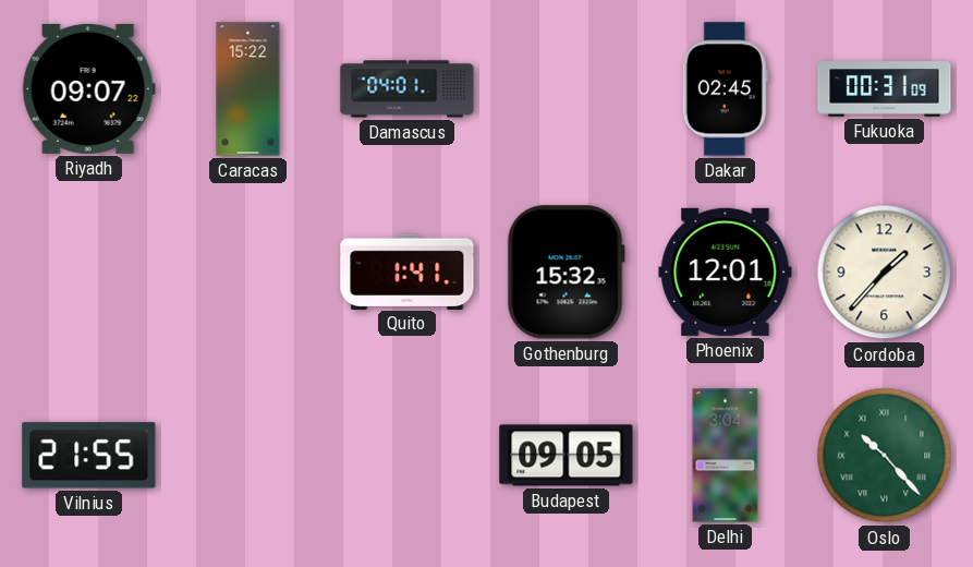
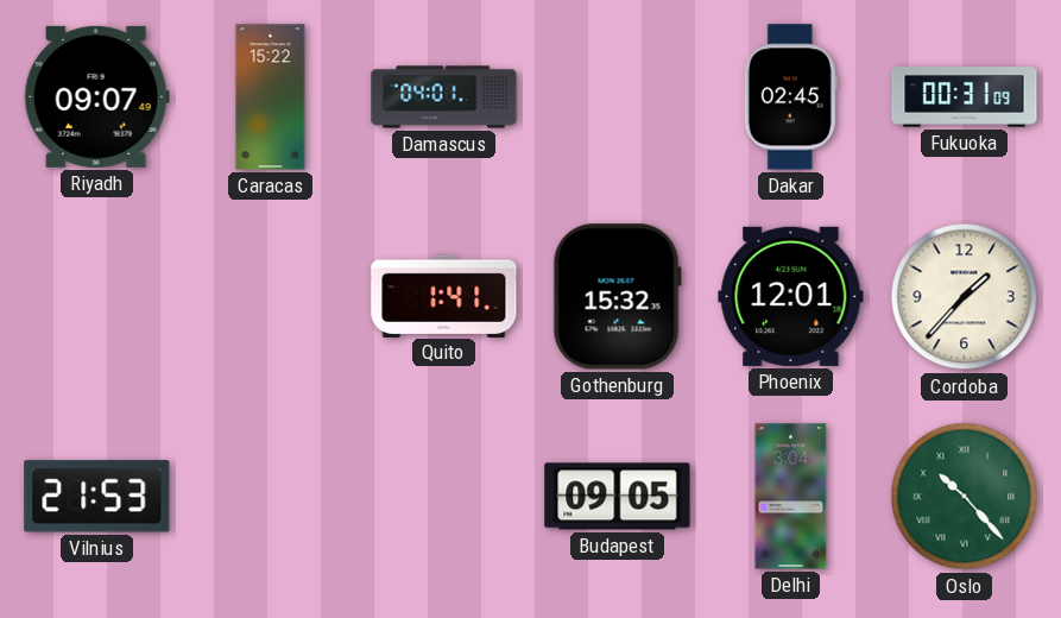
Riyadh: 09:07:22 -> 09:07:49
Vilnius: 21:55 -> 21:53
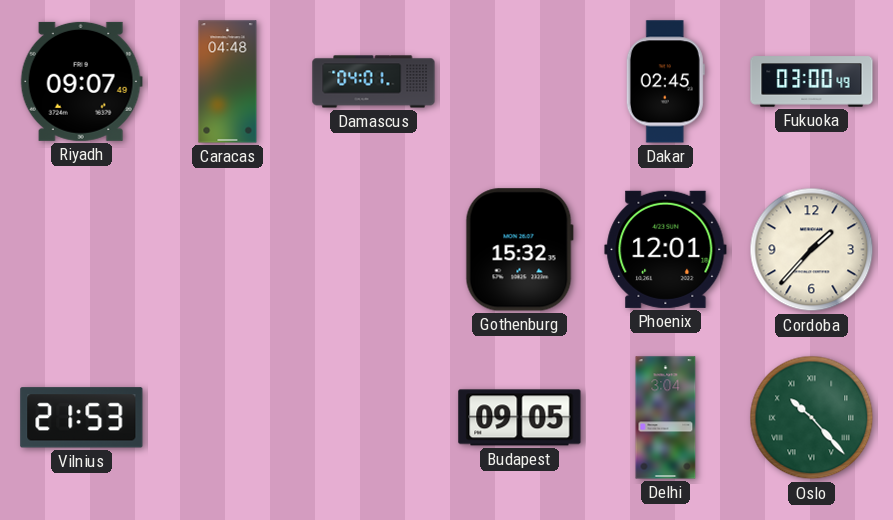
Caracas: 15:22 -> 04:48
Fukuoka: 00:31 -> 03:00
Quito: 1:41 -> none
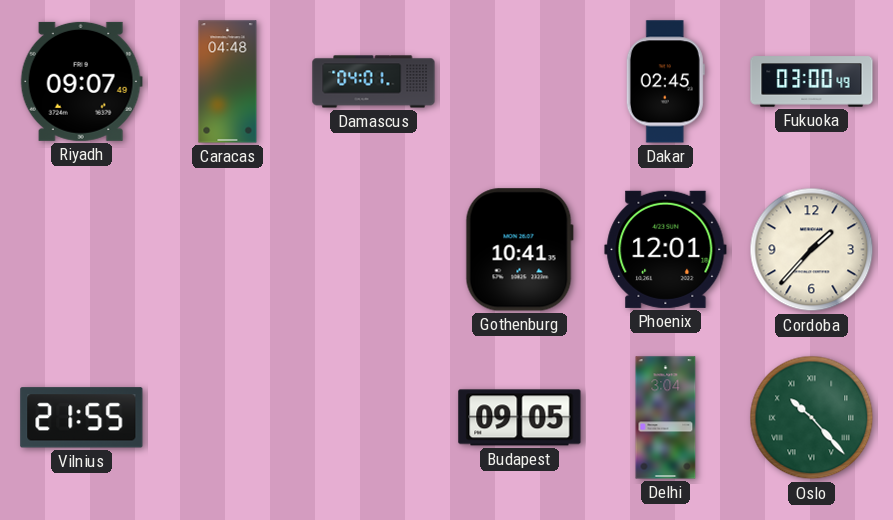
Gothenburg: 15:32 -> 10:41
Vilnius: 21:53 -> 21:55
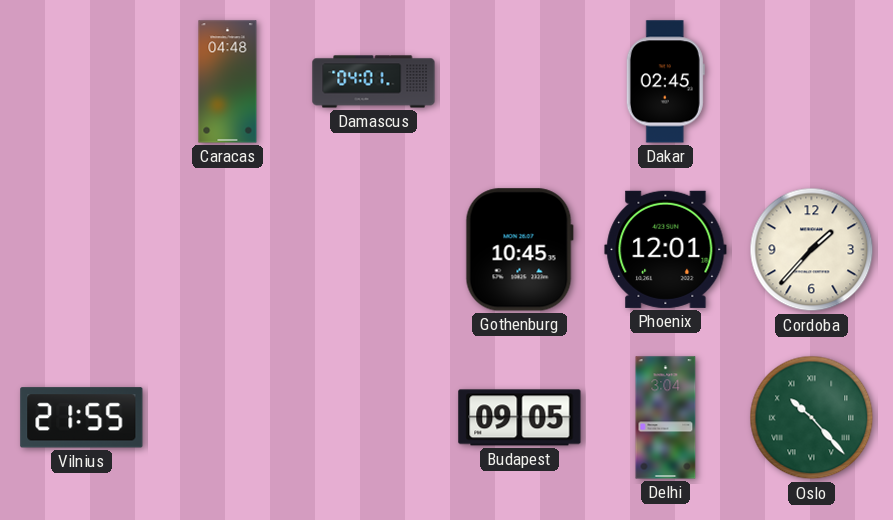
Riyadh: 09:07 -> none
Fukuoka: 03:00 -> none
Gothenburg: 10:41 -> 10:45
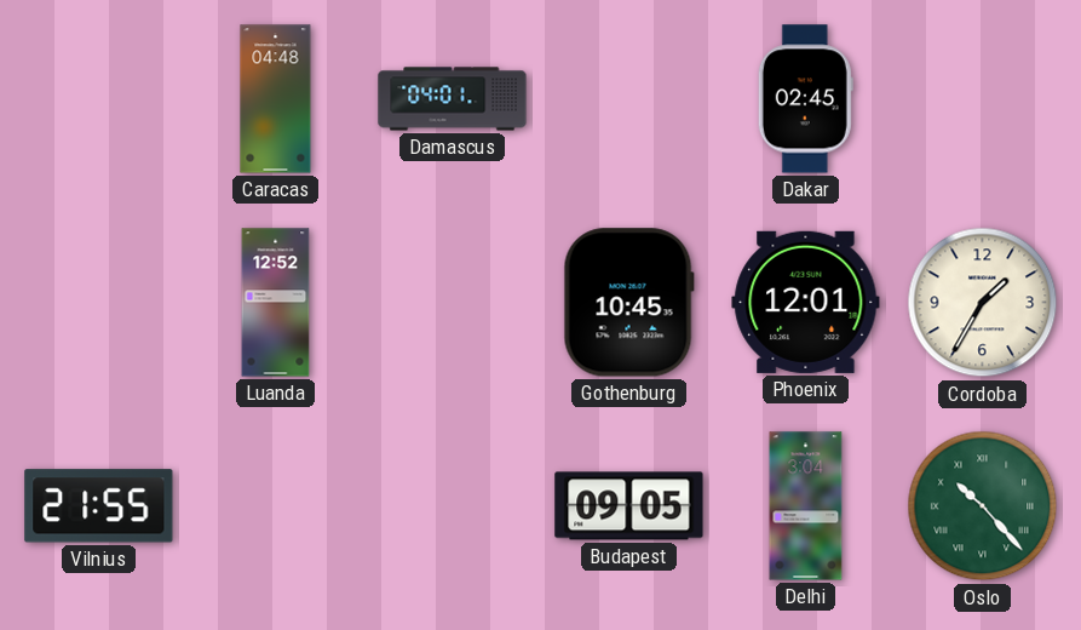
Luanda: none -> 12:52
Cordoba: 1:37 -> 1:35
